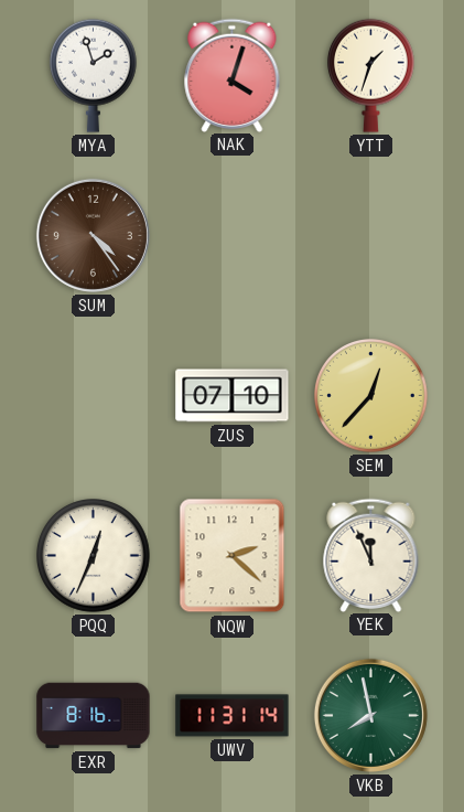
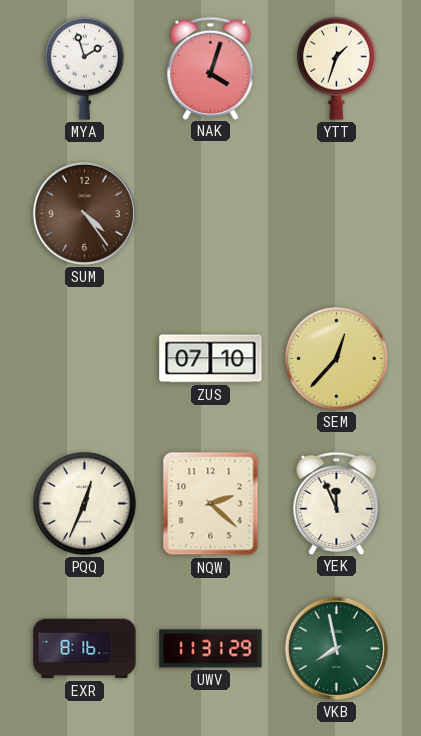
UWV: 11:31:14 -> 11:31:29
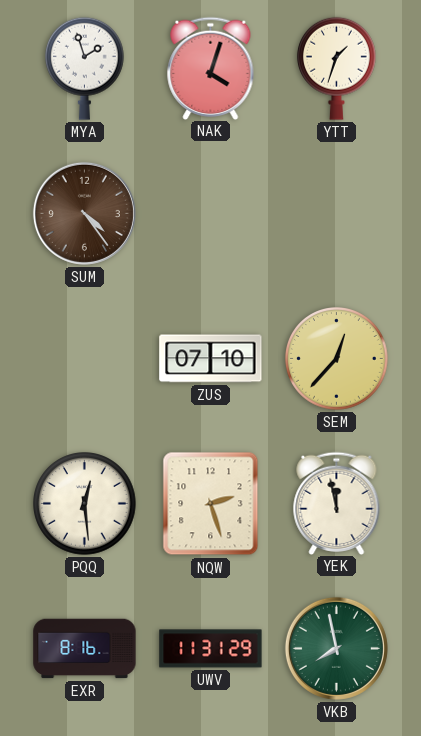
PQQ: 12:34 -> 12:29
NQW: 2:22 -> 2:27
YEK: 11:56 -> 11:58
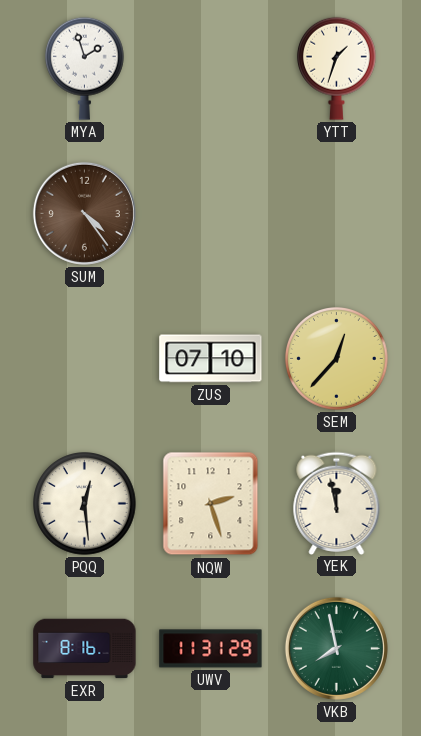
NAK: 4:03 -> none
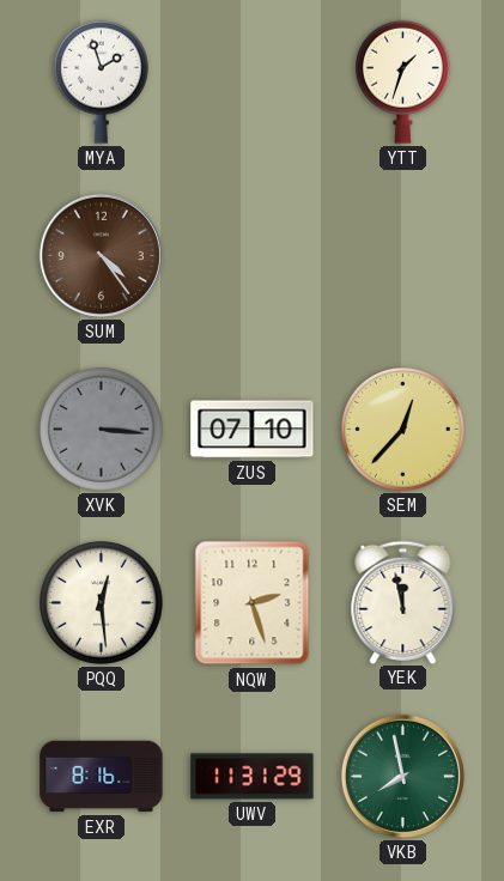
XVK: none -> 3:16
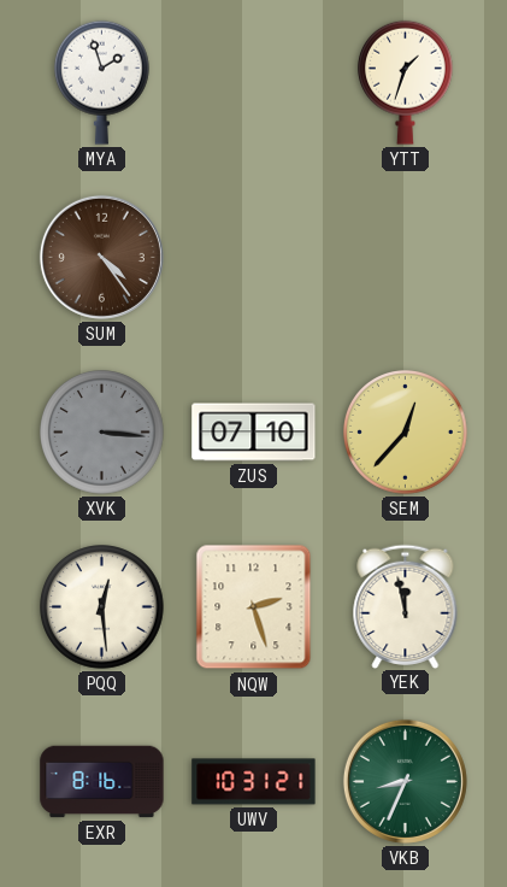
UWV: 11:31 -> 10:31
VKB: 7:58 -> 8:34
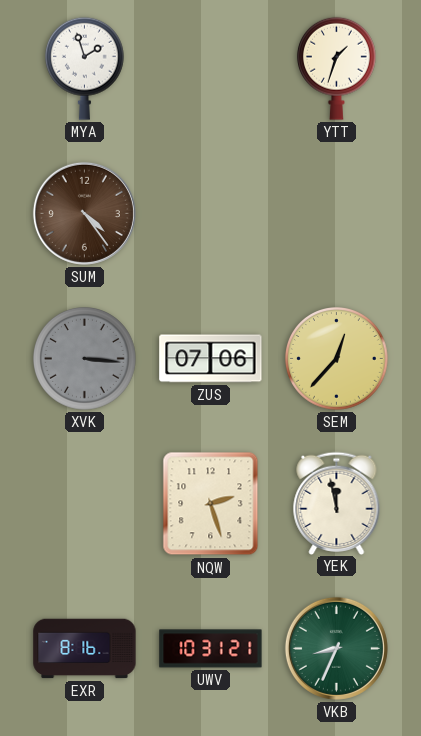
ZUS: 07:10 -> 07:06
PQQ: 12:29 -> none
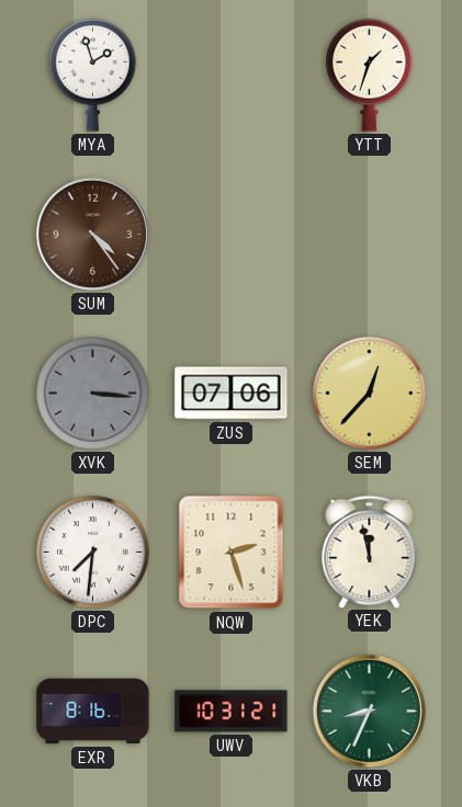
DPC: none -> 7:31
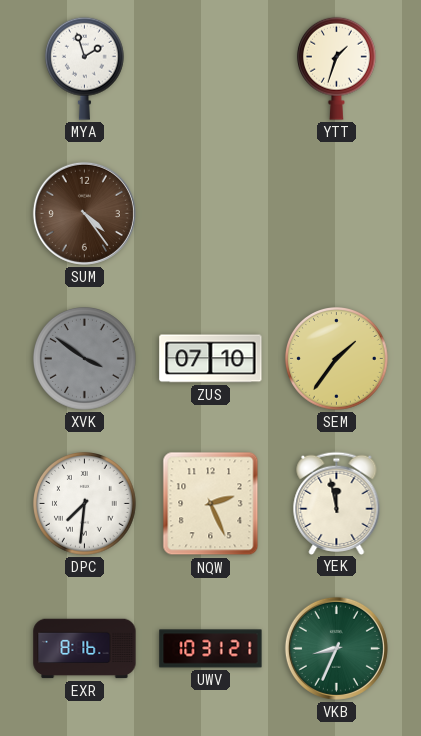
XVK: 3:16 -> 3:51
ZUS: 07:06 -> 07:10
SEM: 12:37 -> 1:36
NQW: 2:27 -> 2:26
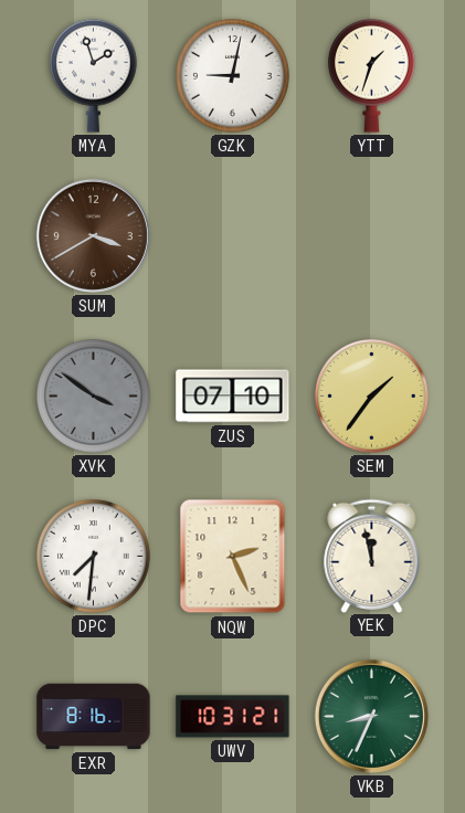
GZK: none -> 9:02
SUM: 4:24 -> 3:40
